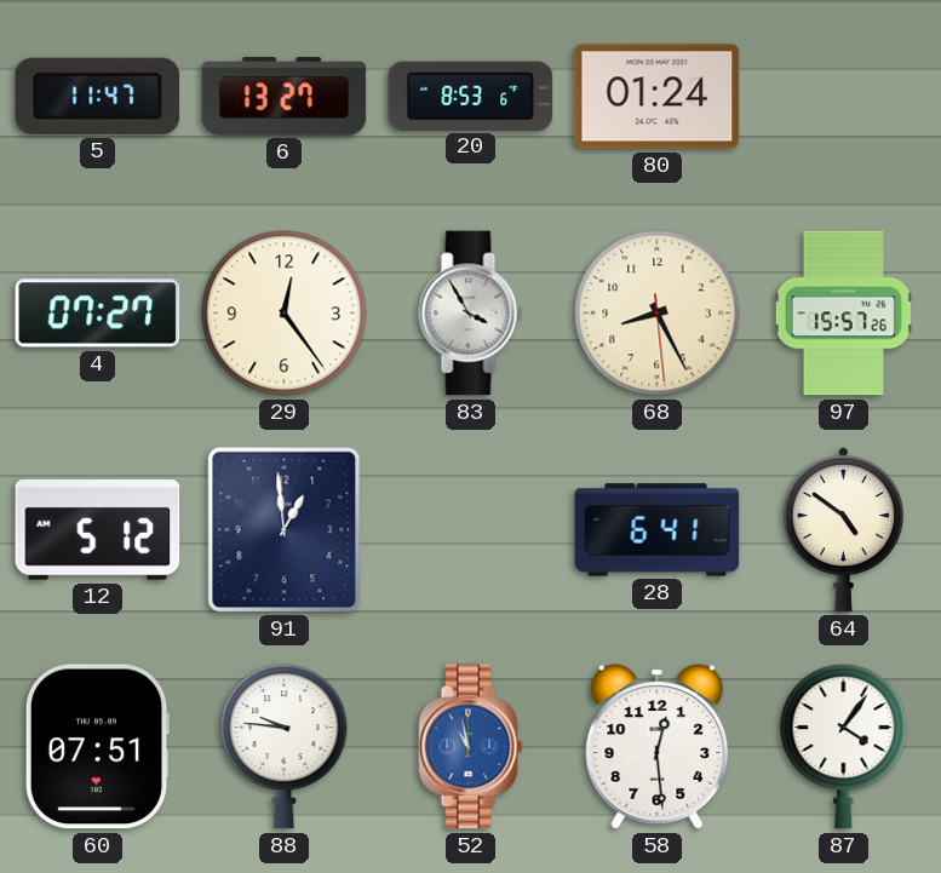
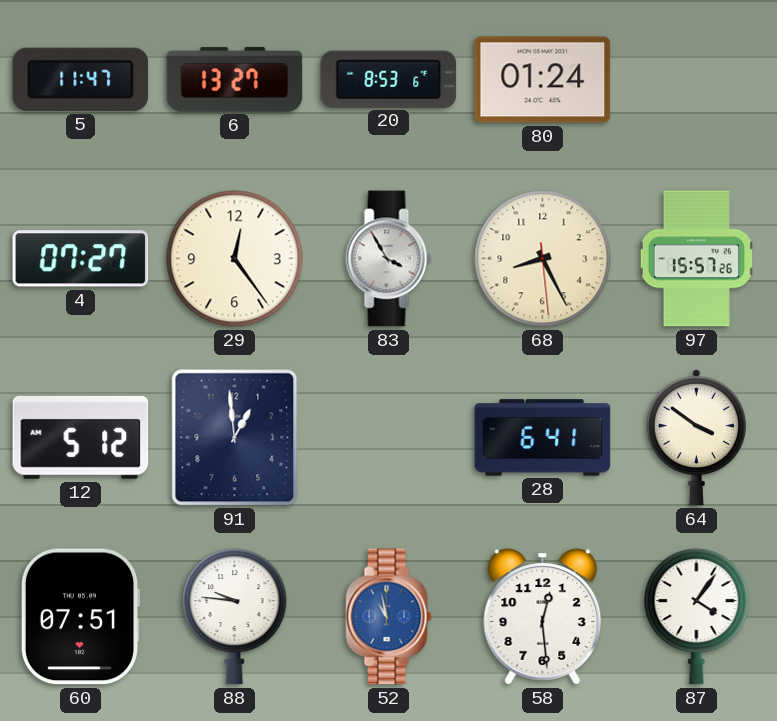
64: 4:51 -> 3:51
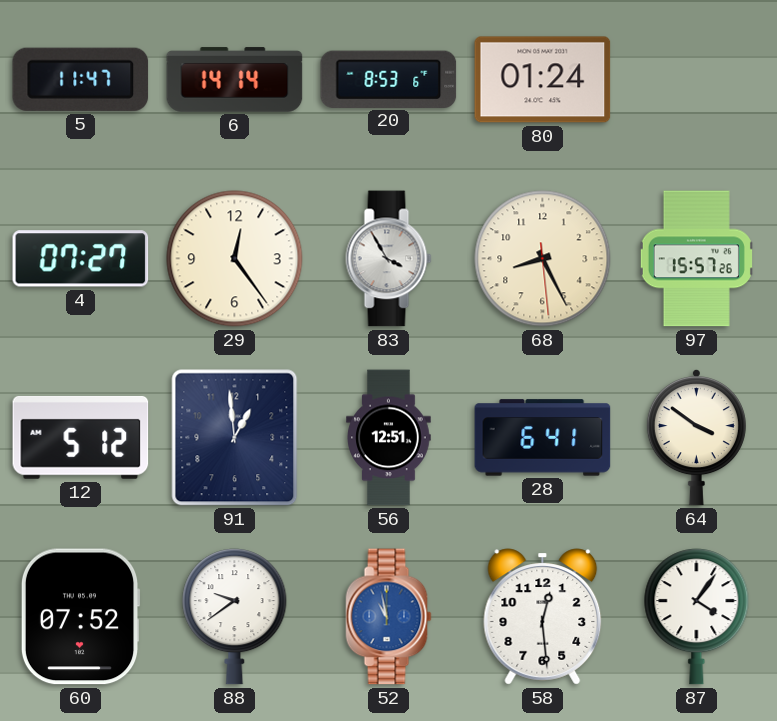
6: 13:27 -> 14:14
56: none -> 12:51
60: 07:51 -> 07:52
88: 9:46 -> 9:39
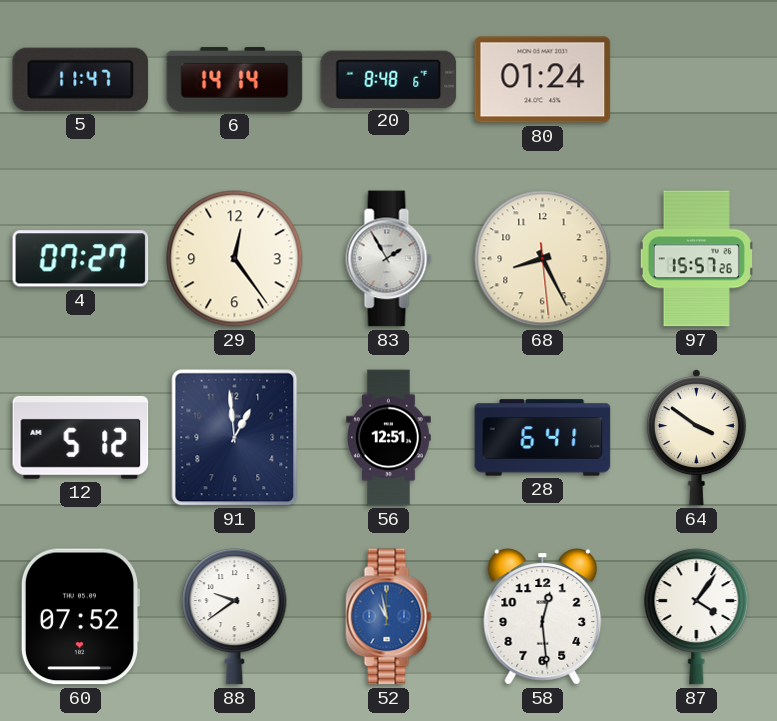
20: 8:53 -> 8:48
83: 3:55 -> 1:55
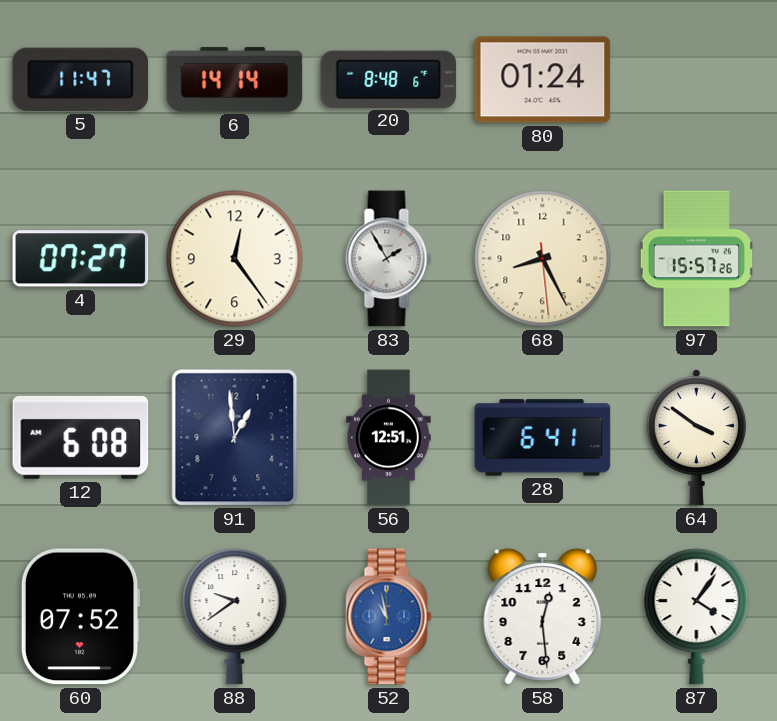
12: 5:12 -> 6:08
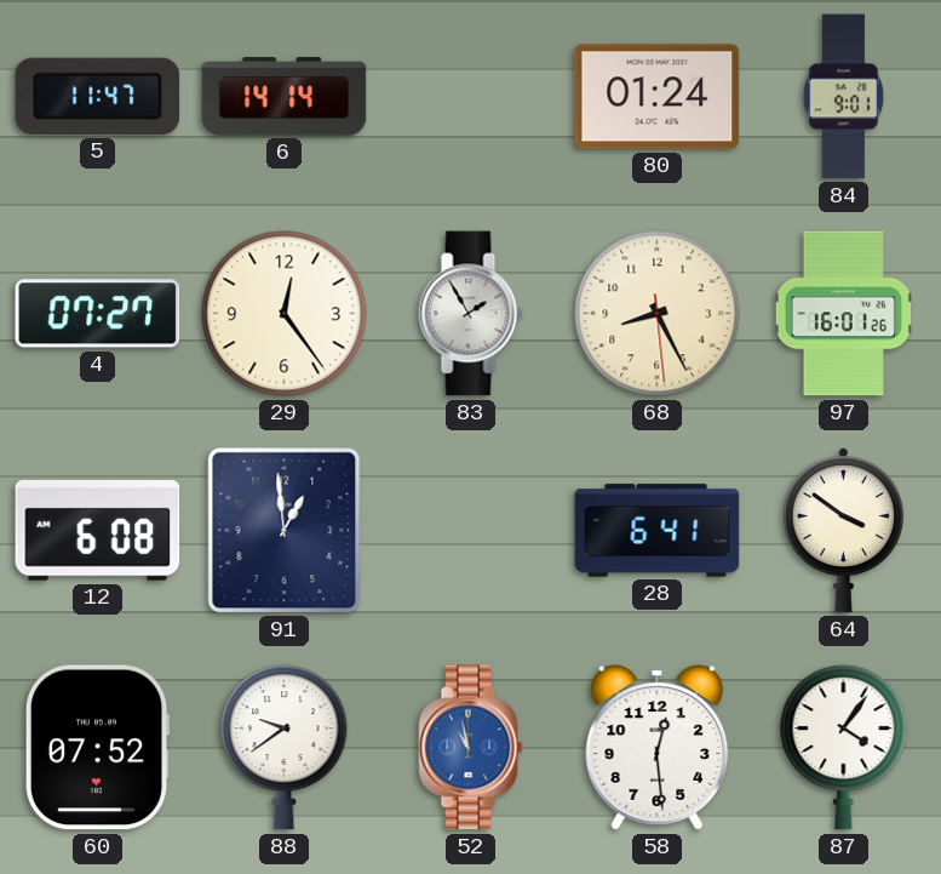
20: 8:48 -> none
84: none -> 9:01
97: 15:57 -> 16:01
56: 12:51 -> none
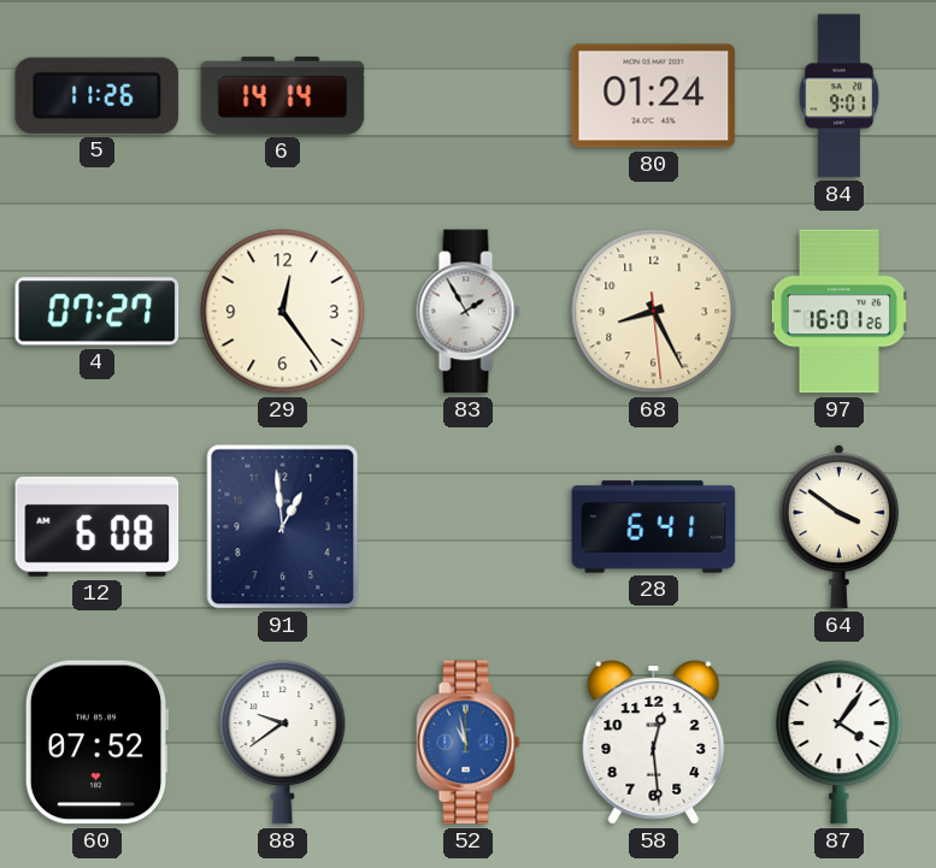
5: 11:47 -> 11:26
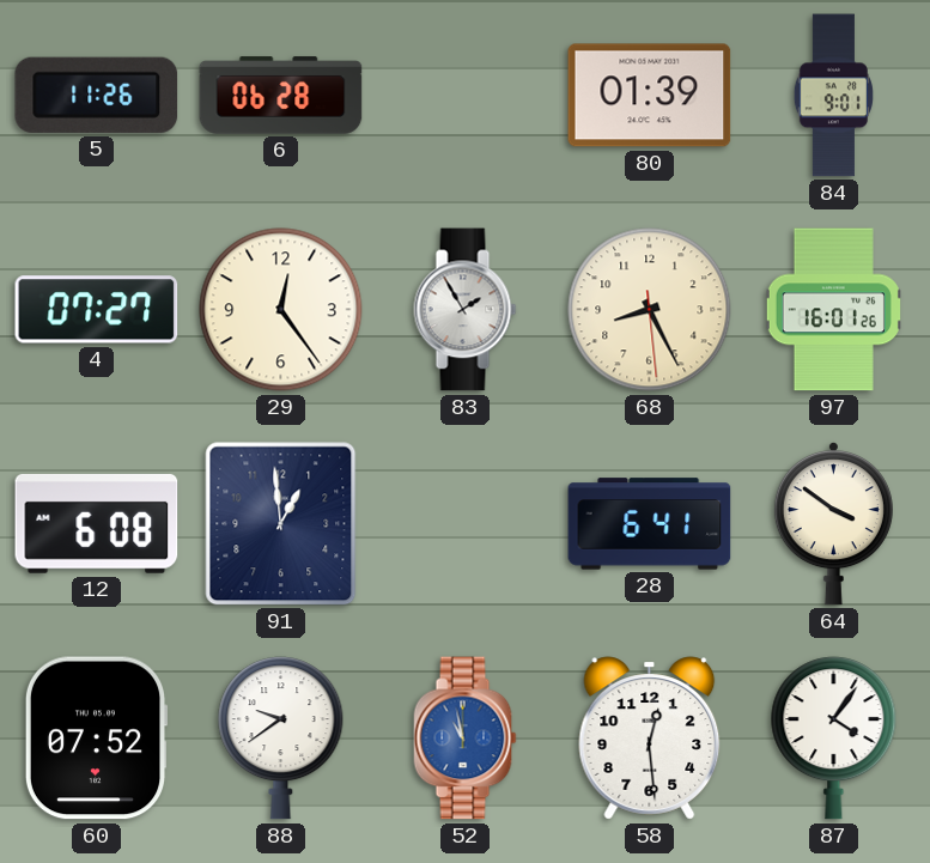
6: 14:14 -> 06:28
80: 01:24 -> 01:39
